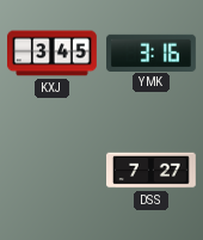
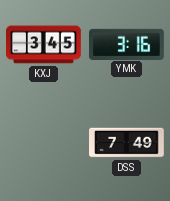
DSS: 7:27 -> 7:49
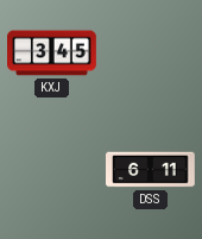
YMK: 3:16 -> none
DSS: 7:49 -> 6:11
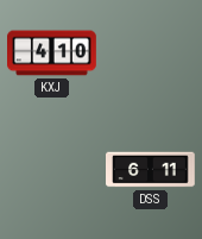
KXJ: 3:45 -> 4:10
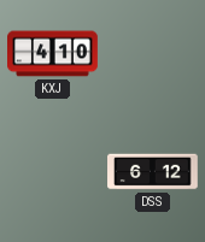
DSS: 6:11 -> 6:12
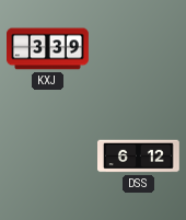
KXJ: 4:10 -> 3:39
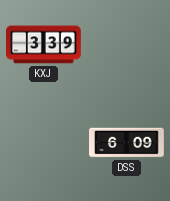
DSS: 6:12 -> 6:09
